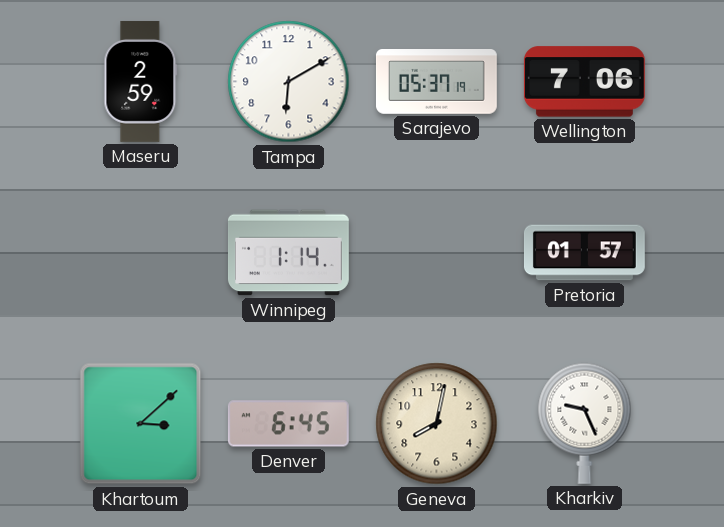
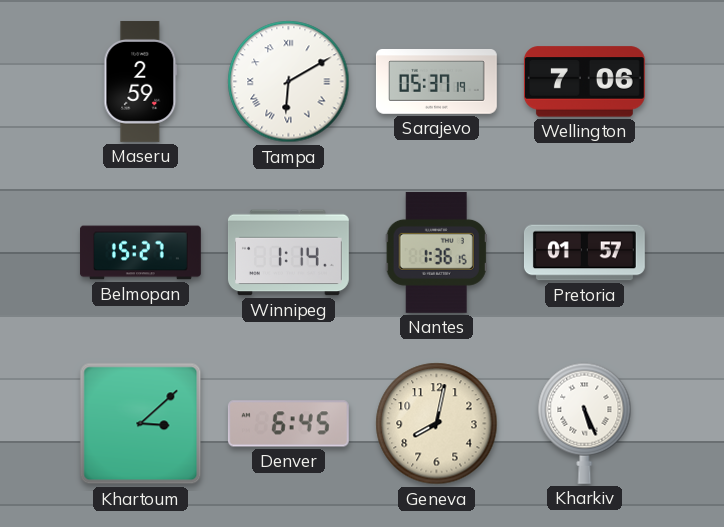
Tampa numerals: Arabic -> Roman
Belmopan: none -> 15:27
Nantes: none -> 1:36
Kharkiv: 9:26 -> 5:26
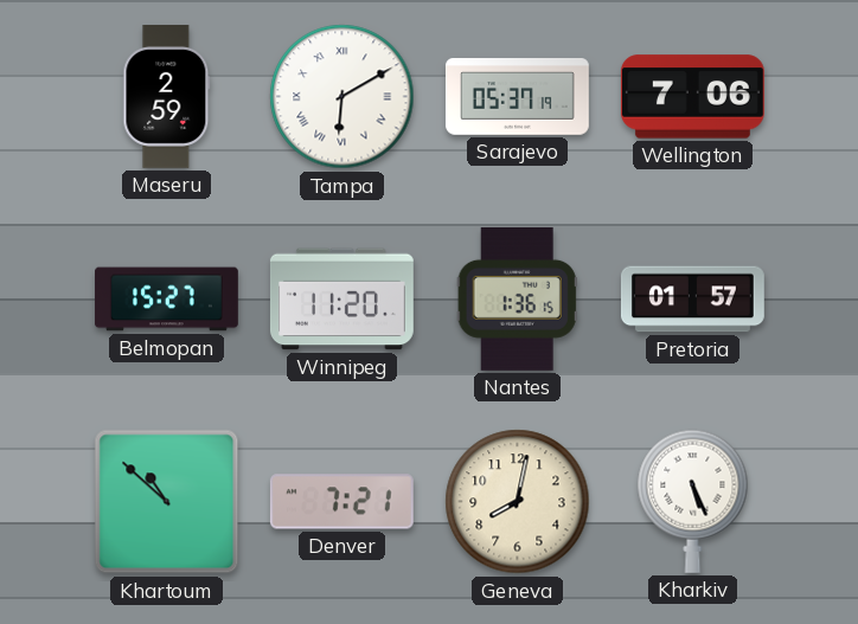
Winnipeg: 1:14 -> 11:20
Khartoum: 3:08 -> 10:52
Denver: 6:45 -> 7:21
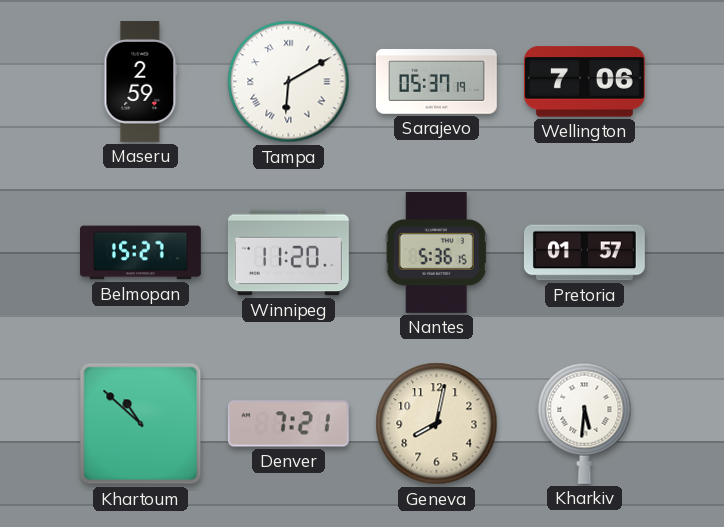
Nantes: 1:36 -> 5:36
Kharkiv: 5:26 -> 5:31
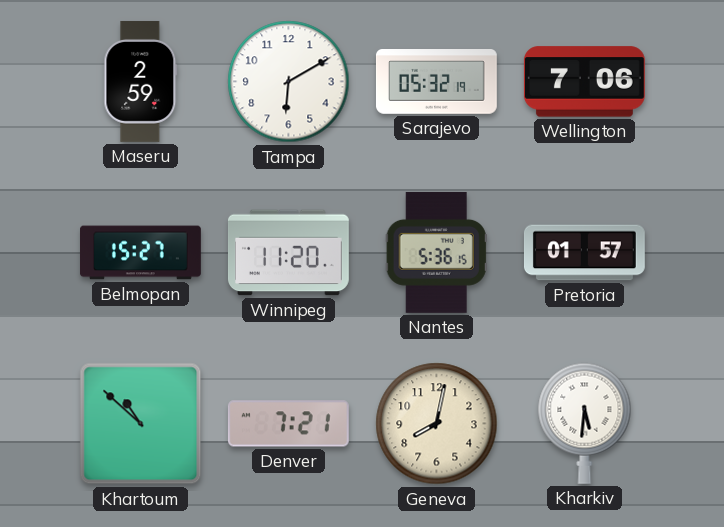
Tampa numerals: Roman -> Arabic
Sarajevo: 05:37 -> 05:32
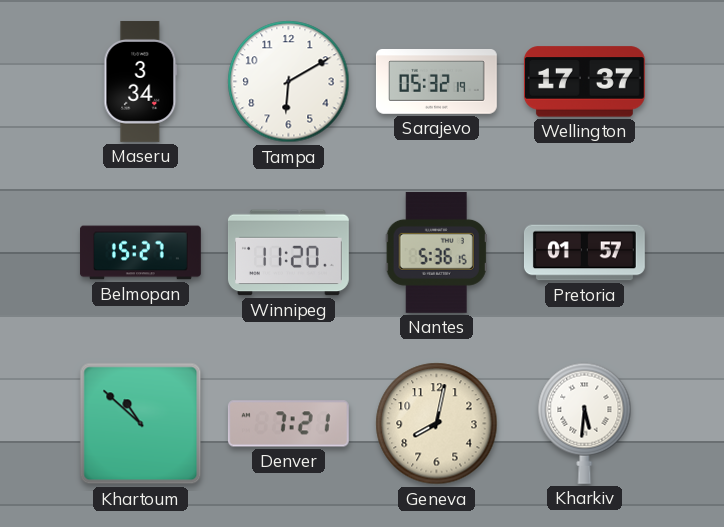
Maseru: 2:59 -> 3:34
Wellington: 7:06 -> 17:37
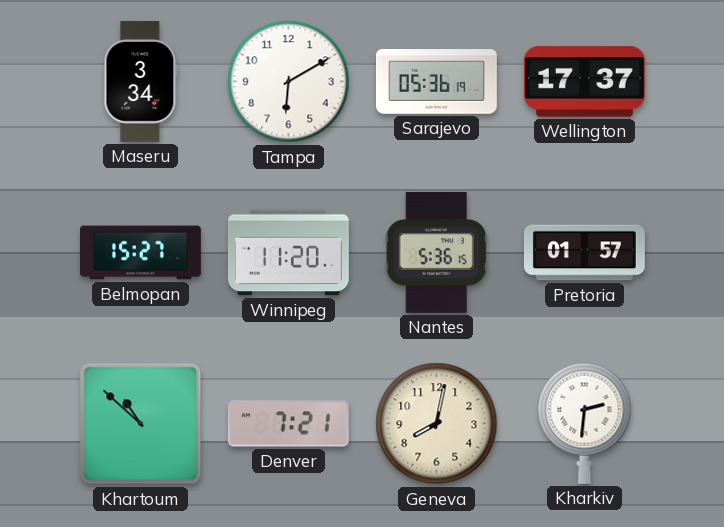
Sarajevo: 05:32 -> 05:36
Kharkiv: 5:31 -> 2:31
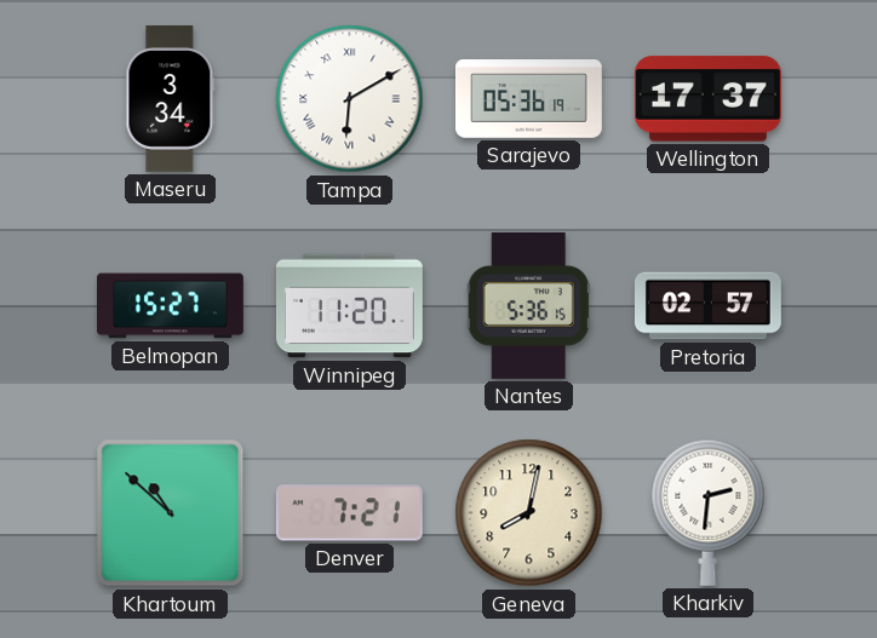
Tampa numerals: Arabic -> Roman
Pretoria: 01:57 -> 02:57
